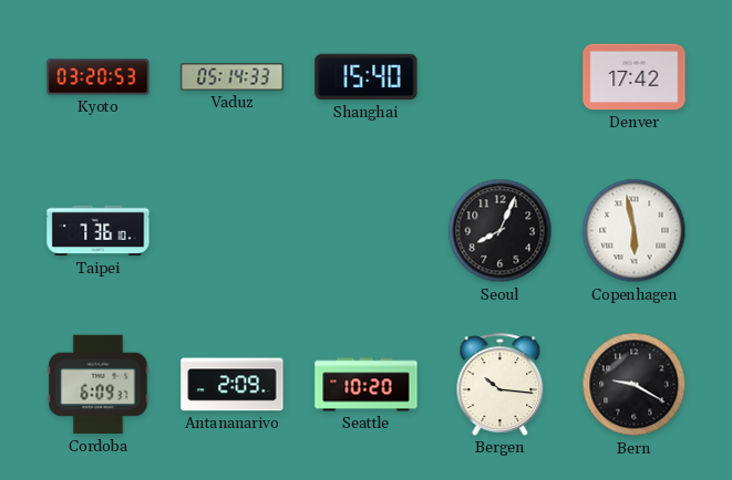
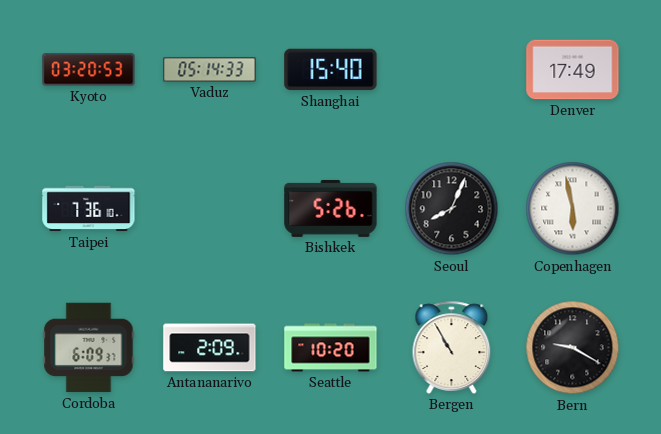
Denver: 17:42 -> 17:49
Bishkek: none -> 5:26
Bergen: 10:16 -> 10:55
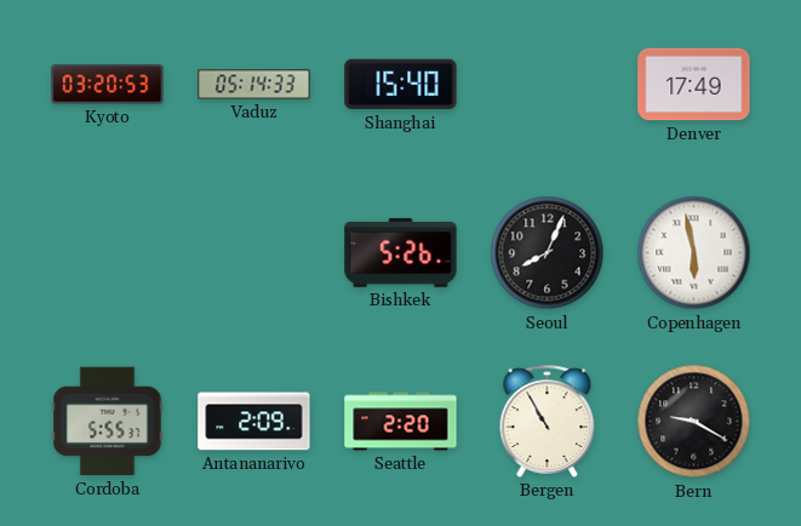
Taipei: 7:36 -> none
Cordoba: 6:09 -> 5:55
Seattle: 10:20 -> 2:20
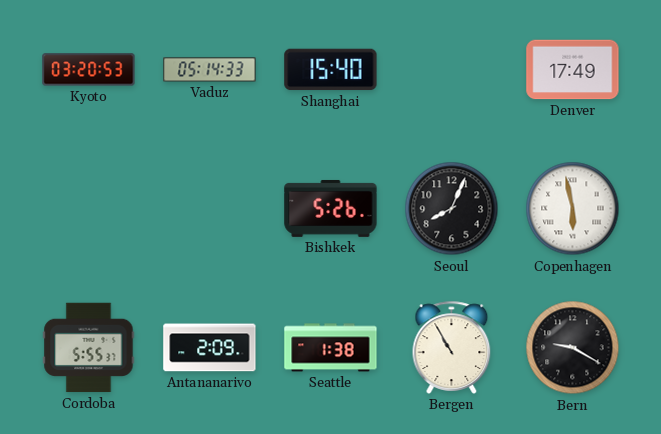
Seattle: 2:20 -> 1:38
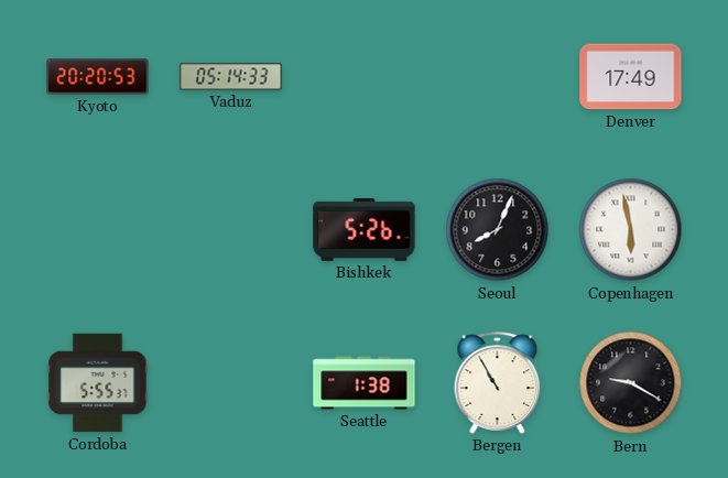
Kyoto: 03:20 -> 20:20
Shanghai: 15:40 -> none
Antananarivo: 2:09 -> none
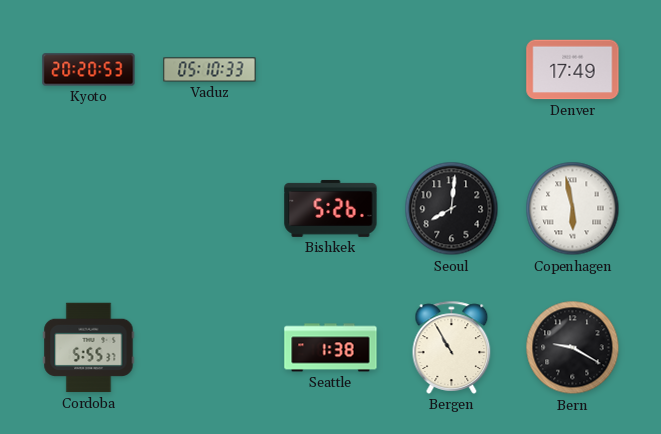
Vaduz: 05:14 -> 05:10
Seoul: 8:04 -> 8:01
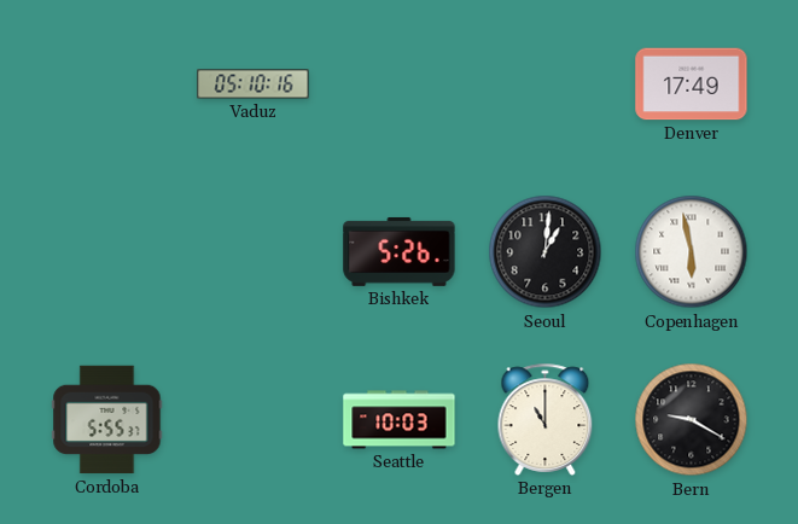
Kyoto: 20:20 -> none
Vaduz: 05:10:33 -> 05:10:16
Seoul: 8:01 -> 1:01
Seattle: 1:38 -> 10:03
Bergen: 10:55 -> 11:00
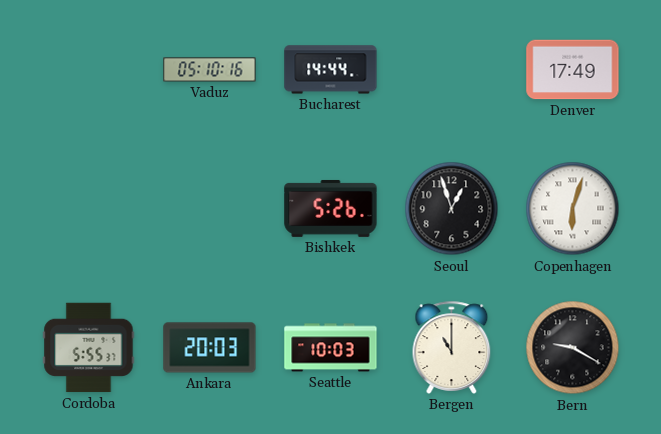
Bucharest: none -> 14:44
Seoul: 1:01 -> 12:57
Copenhagen: 5:58 -> 6:03
Ankara: none -> 20:03
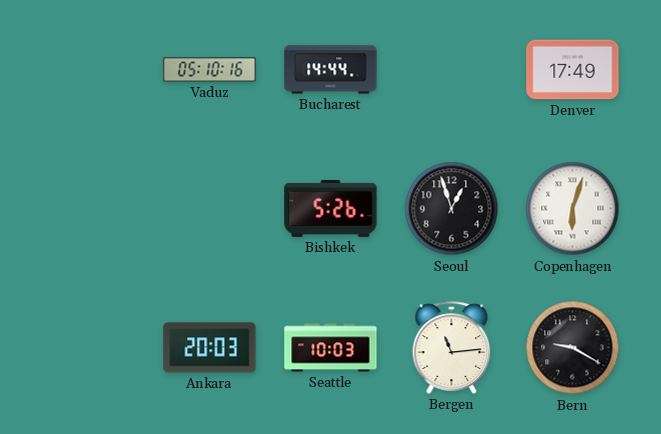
Cordoba: 5:55 -> none
Bergen: 11:00 -> 11:14
